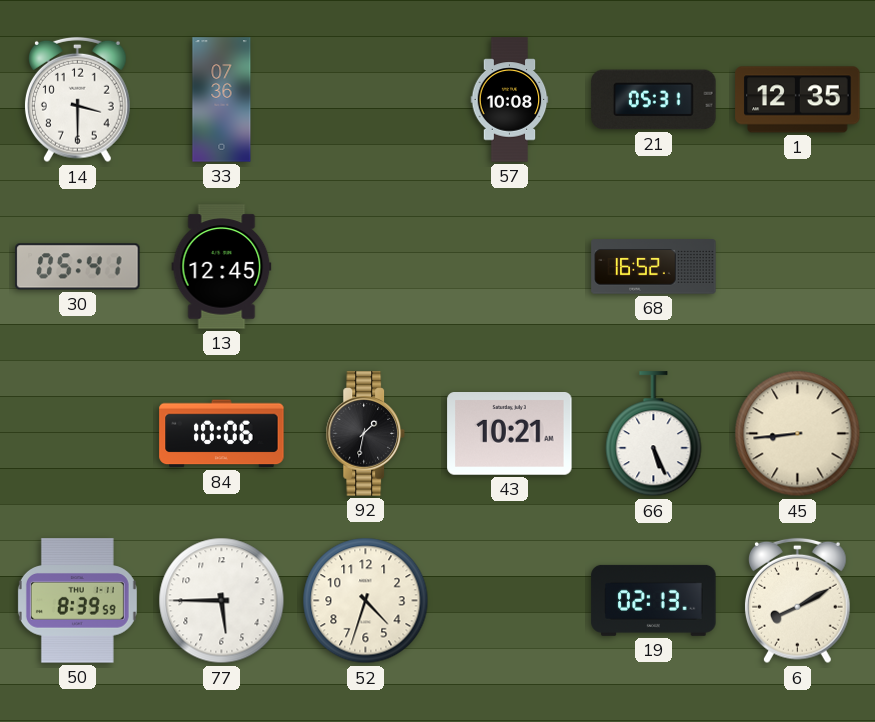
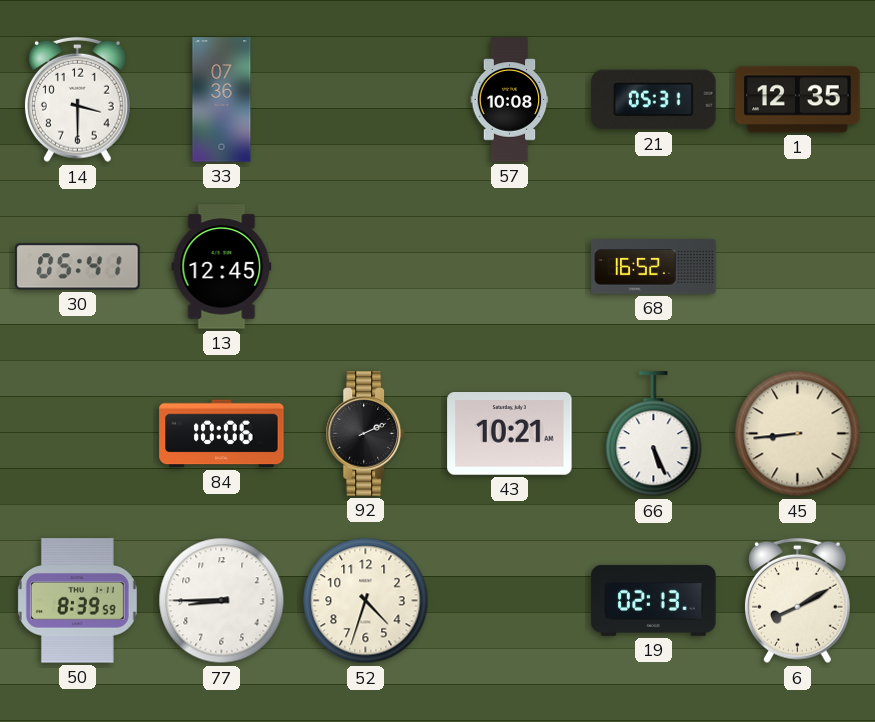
92: 1:32 -> 2:11
77: 5:45 -> 8:45
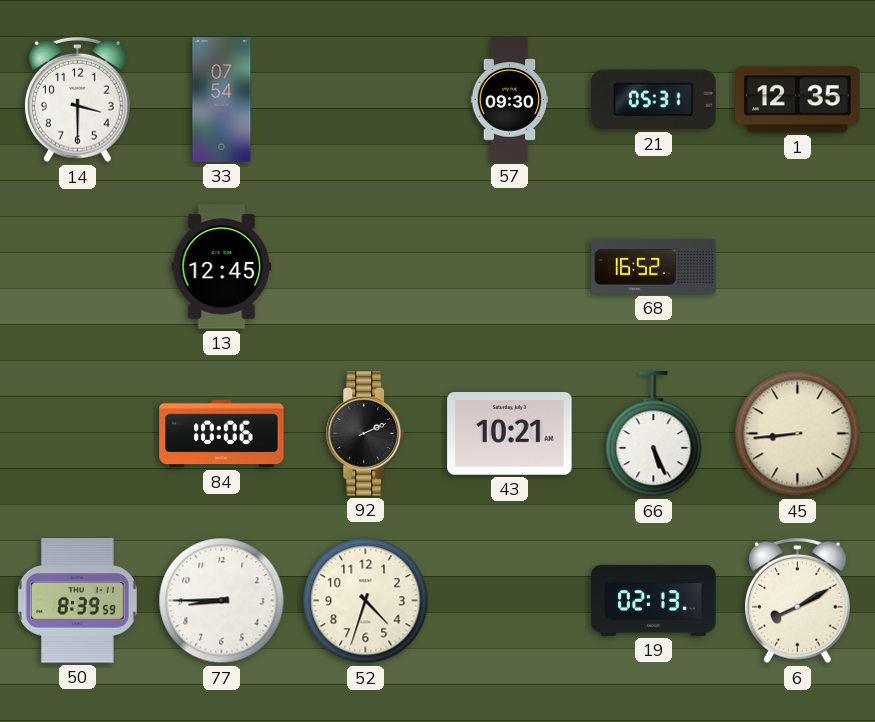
33: 07:36 -> 07:54
57: 10:08 -> 09:30
30: 05:41 -> none
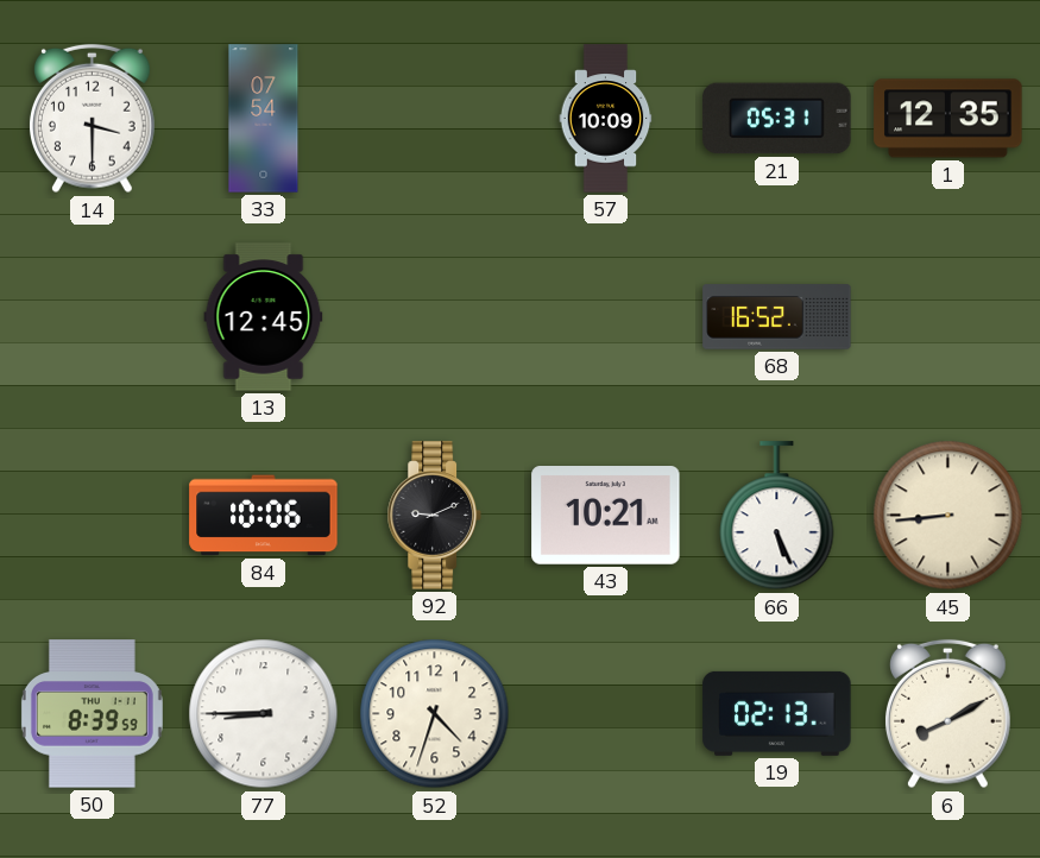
57: 09:30 -> 10:09
92: 2:11 -> 9:11
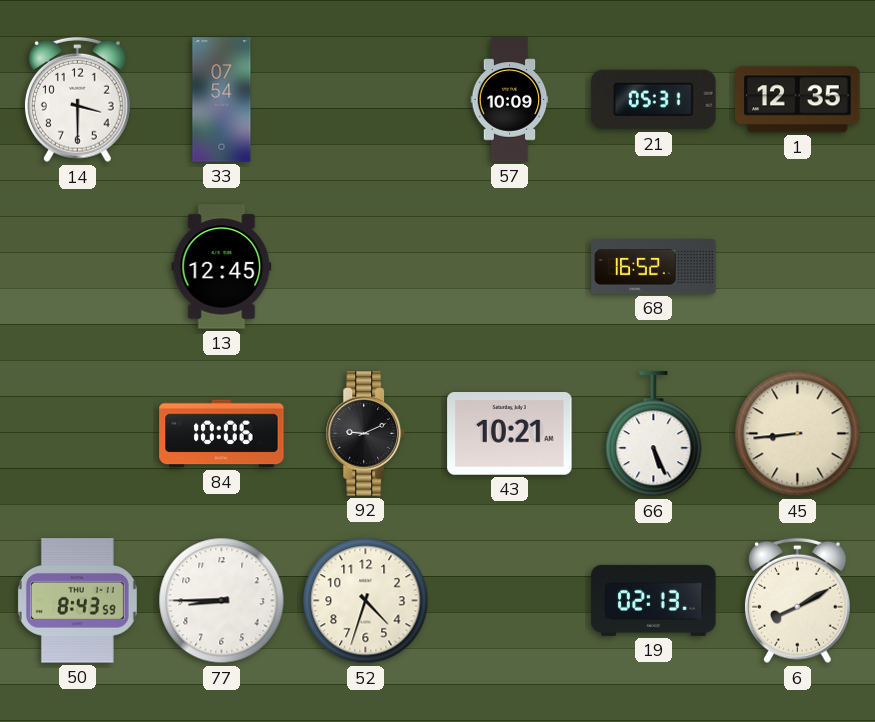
50: 8:39 -> 8:43
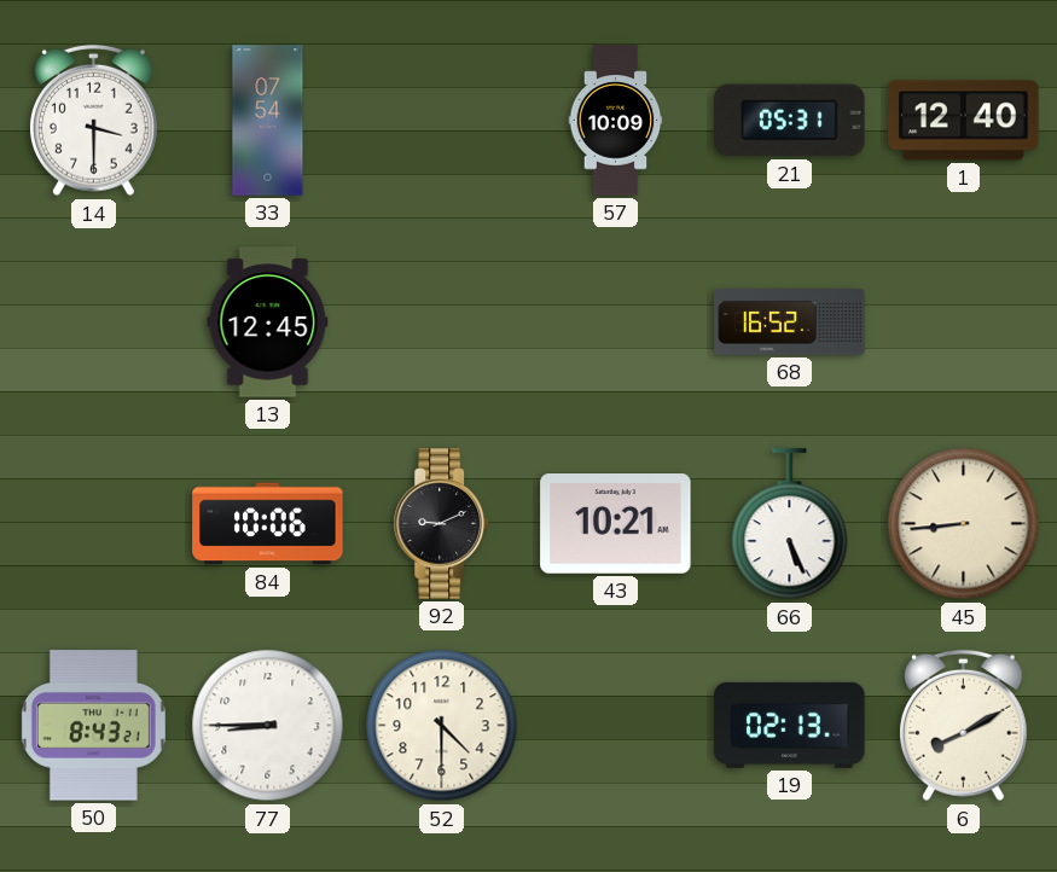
1: 12:35 -> 12:40
50: 8:43:59 -> 8:43:21
52: 4:33 -> 4:30
